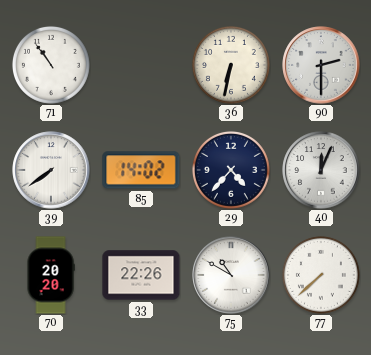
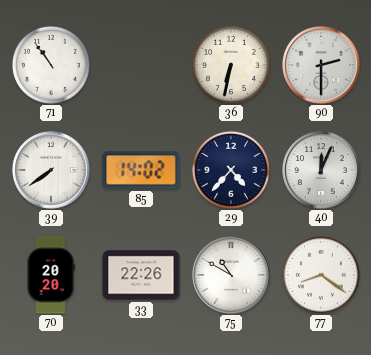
77: 7:38 -> 8:21
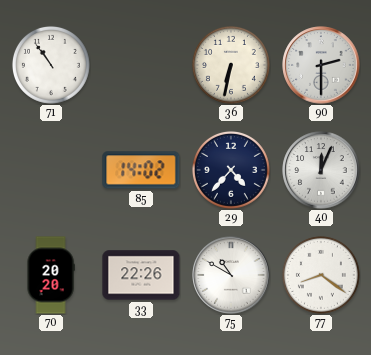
39: 7:39 -> none
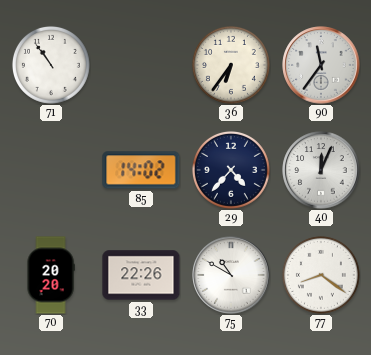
36: 6:32 -> 6:36
90: 2:30 -> 11:36
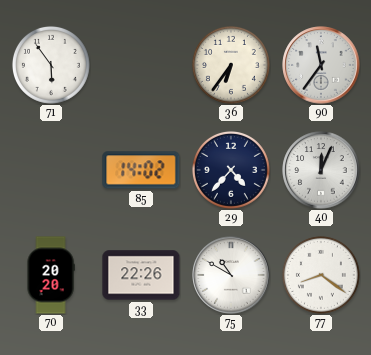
71: 10:54 -> 5:54
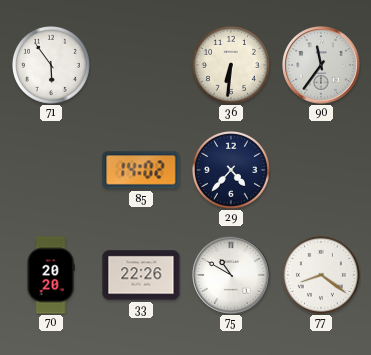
36: 6:36 -> 6:31
40: 12:04 -> none
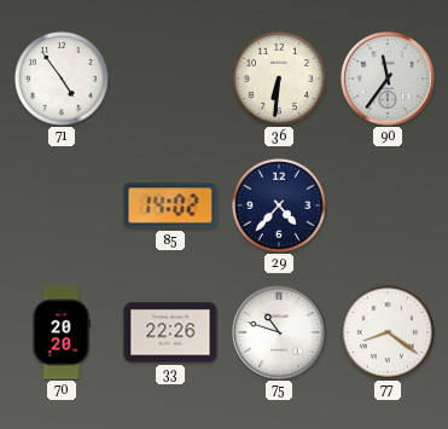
71: 5:54 -> 4:54
75: 10:50 -> 10:48
